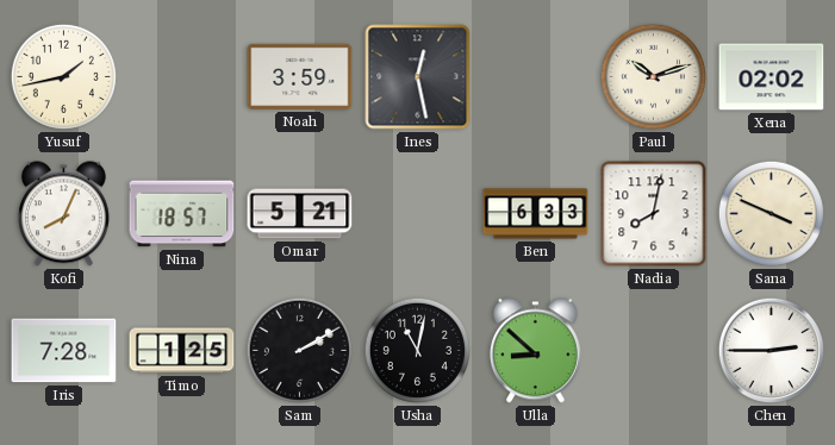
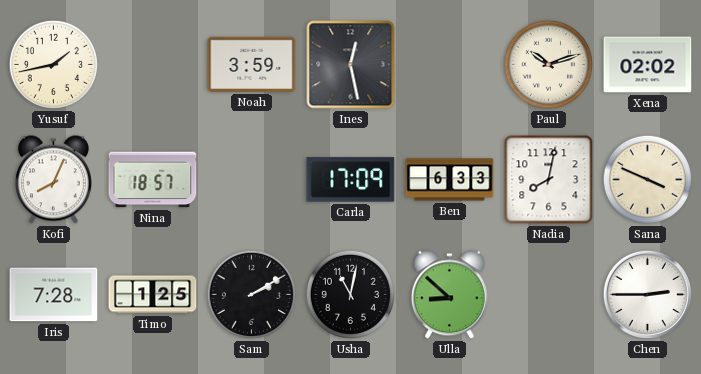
Omar: 5:21 -> none
Carla: none -> 17:09
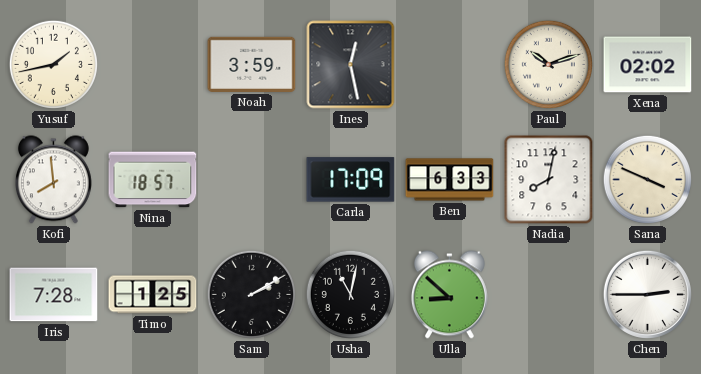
Kofi: 8:04 -> 7:59
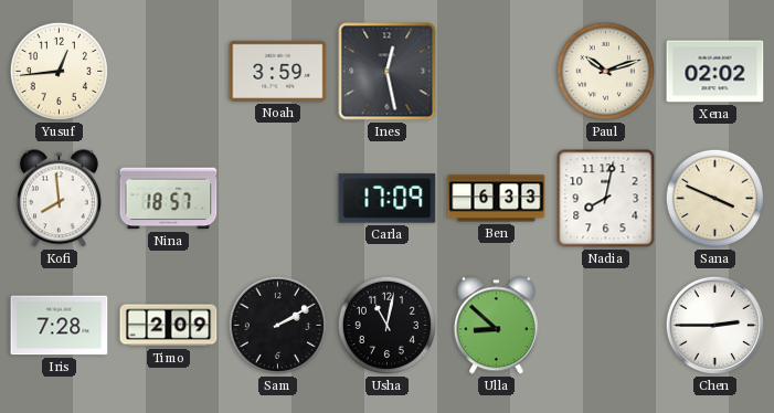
Yusuf: 1:43 -> 12:44
Timo: 1:25 -> 2:09
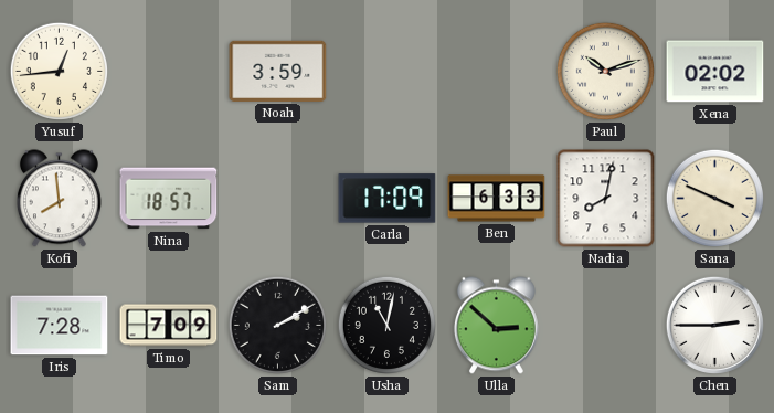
Ines: 12:28 -> none
Timo: 2:09 -> 7:09
Ulla: 8:52 -> 2:52
